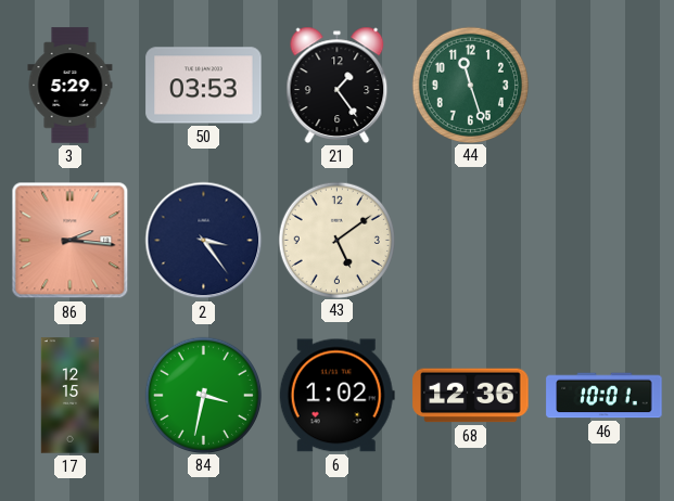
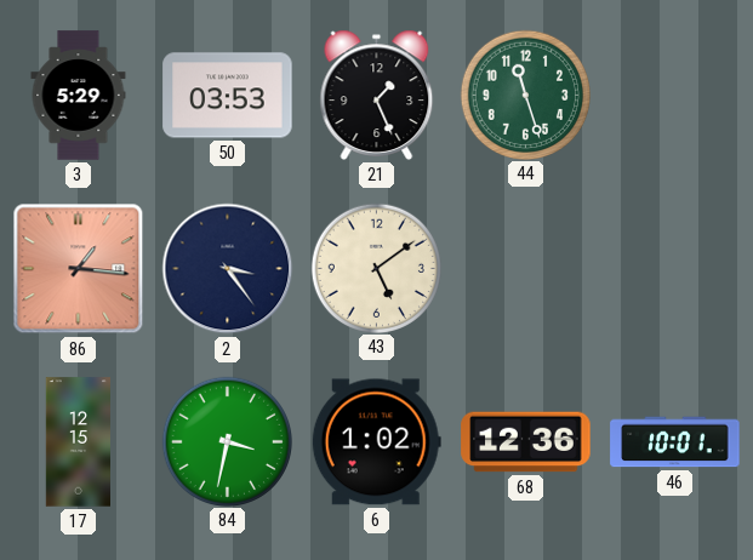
21: 1:24 -> 1:26
86: 2:16 -> 1:16
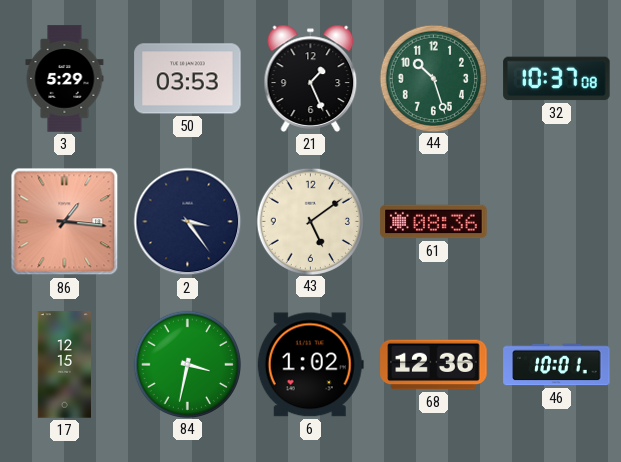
44: 11:27 -> 10:27
32: none -> 10:37
61: none -> 08:36
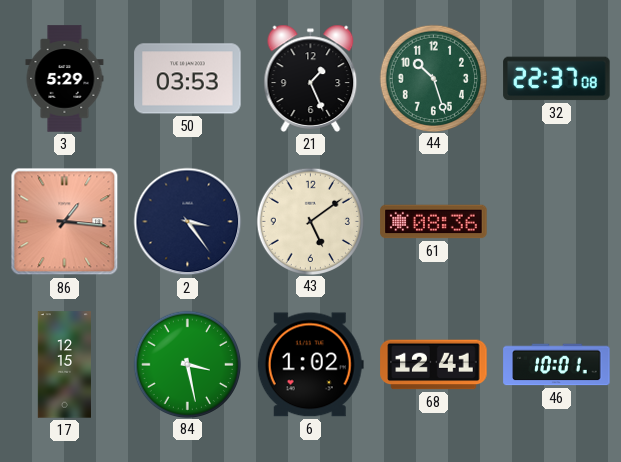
32: 10:37 -> 22:37
84: 3:32 -> 3:28
68: 12:36 -> 12:41
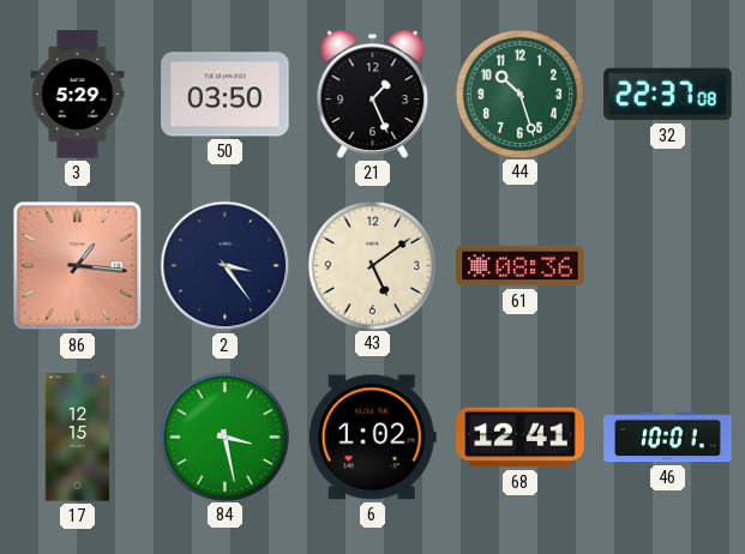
50: 03:53 -> 03:50
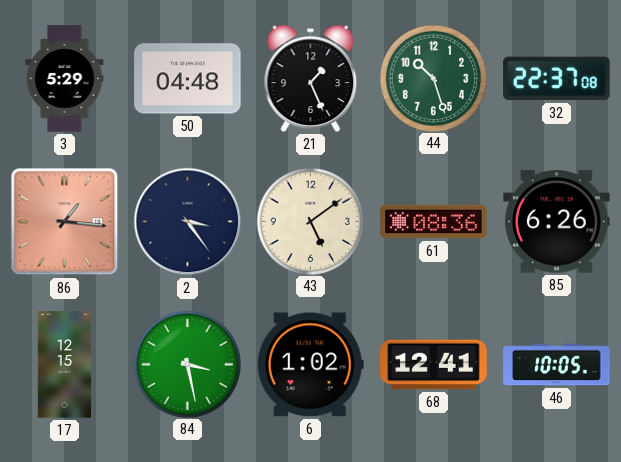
50: 03:50 -> 04:48
85: none -> 6:26
46: 10:01 -> 10:05
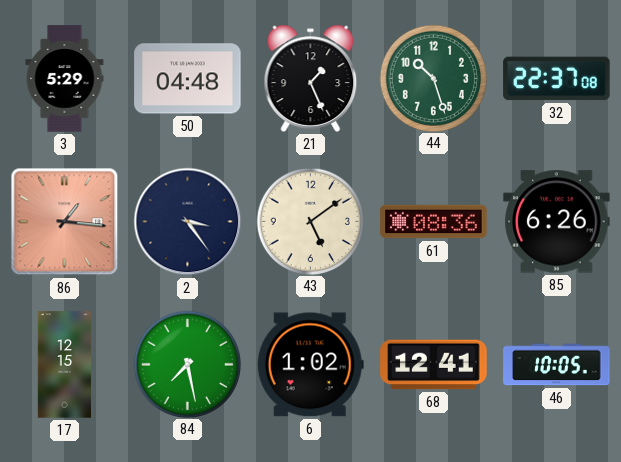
84: 3:28 -> 7:28
